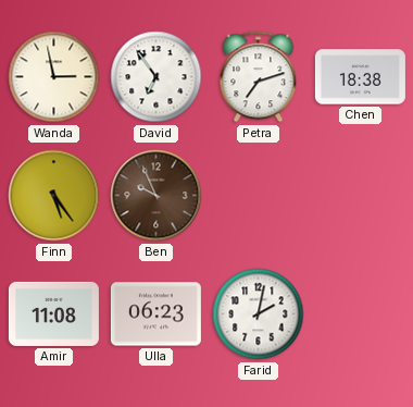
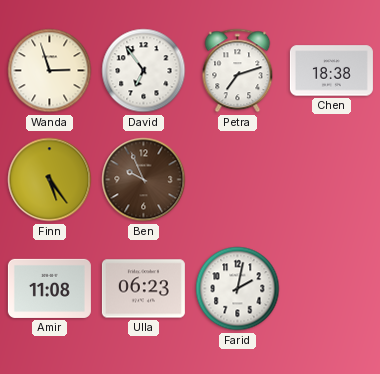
Wanda: 2:58 -> 2:57
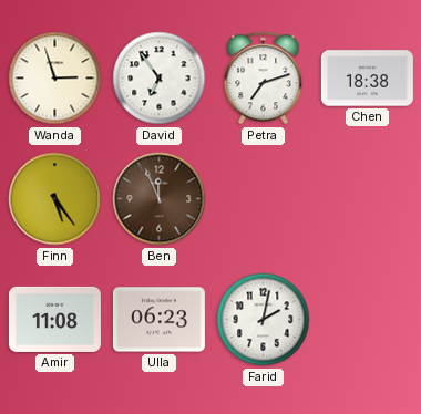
Ben: 9:56 -> 11:56
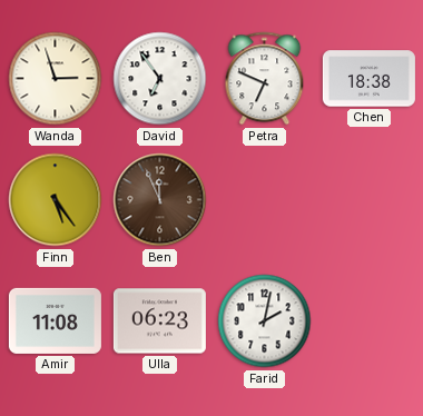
Petra: 7:12 -> 6:49
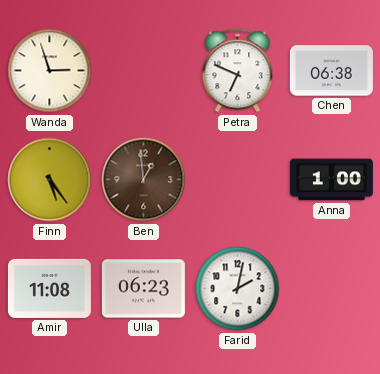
David: 6:54 -> none
Chen: 18:38 -> 06:38
Ben: 11:56 -> 12:59
Anna: none -> 1:00
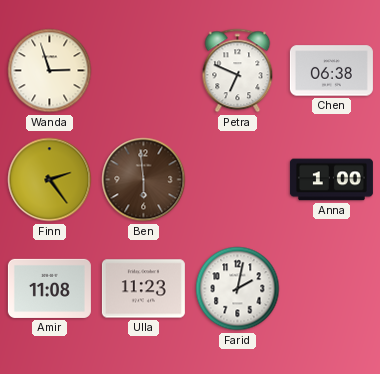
Finn: 5:24 -> 2:24
Ben: 12:59 -> 5:59
Ulla: 06:23 -> 11:23
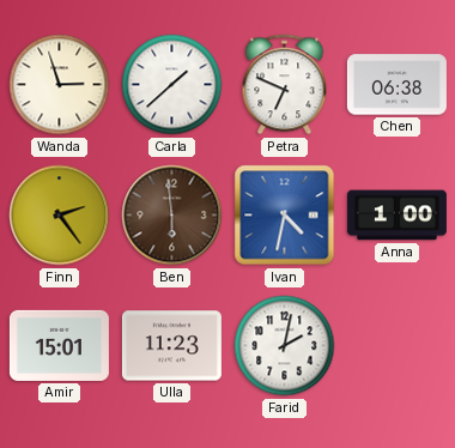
Carla: none -> 1:38
Ivan: none -> 4:32
Amir: 11:08 -> 15:01
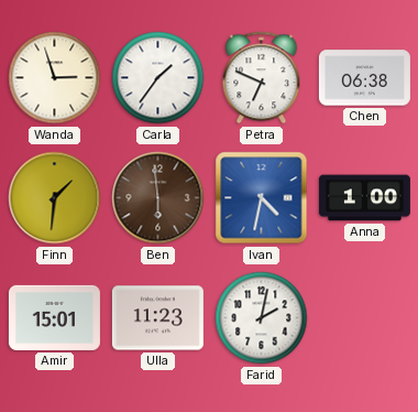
Carla: 1:38 -> 1:36
Finn: 2:24 -> 1:31
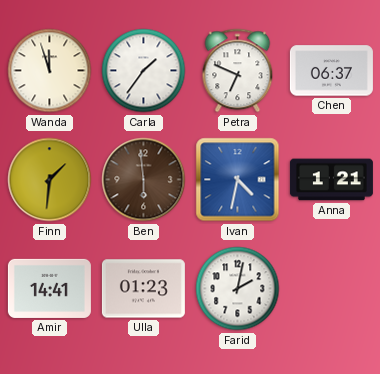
Wanda: 2:57 -> 11:57
Chen: 06:38 -> 06:37
Anna: 1:00 -> 1:21
Amir: 15:01 -> 14:41
Ulla: 11:23 -> 01:23
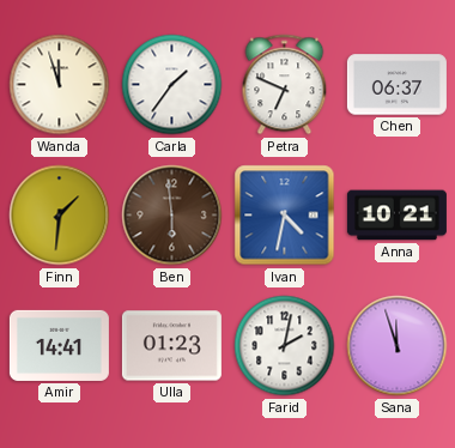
Anna: 1:21 -> 10:21
Sana: none -> 11:57
